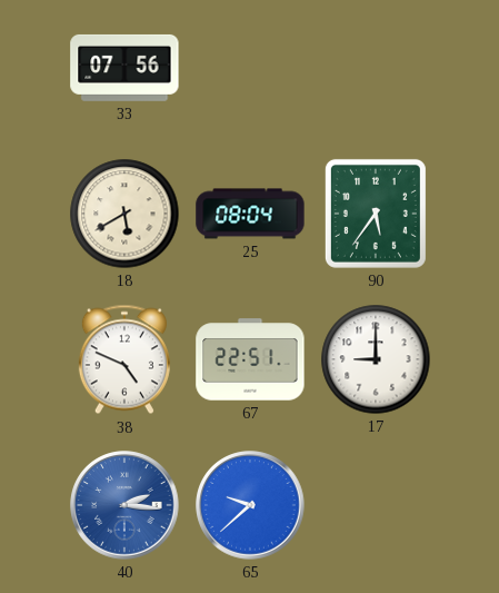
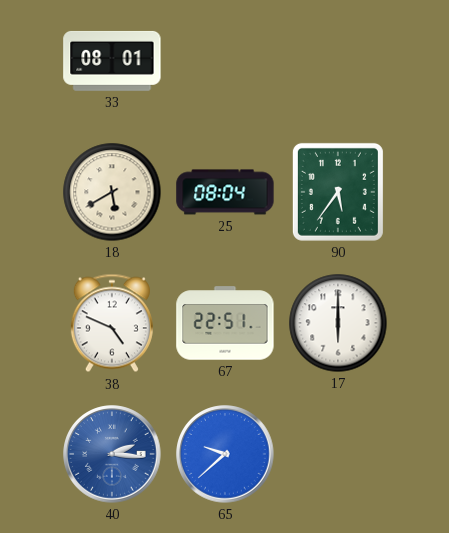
33: 07:56 -> 08:01
17: 9:00 -> 6:00
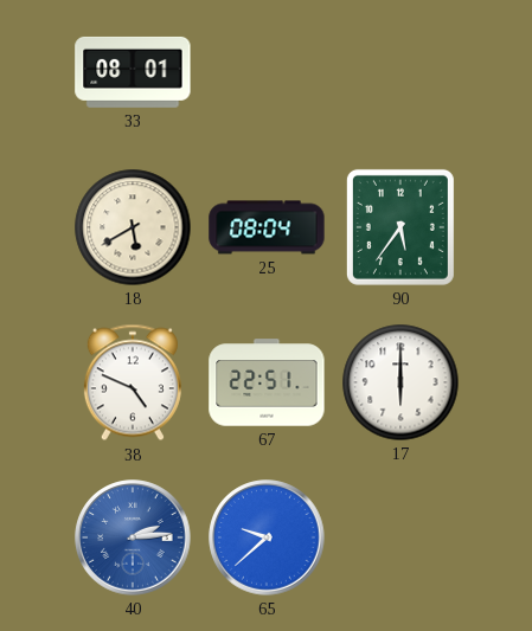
40: 2:16 -> 2:14
